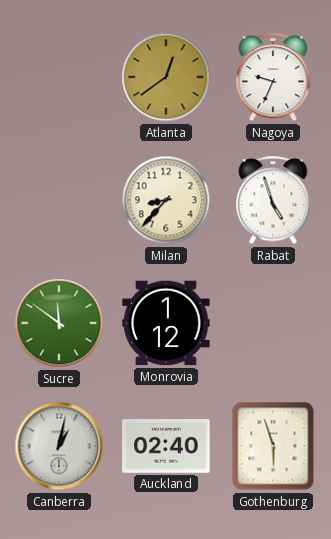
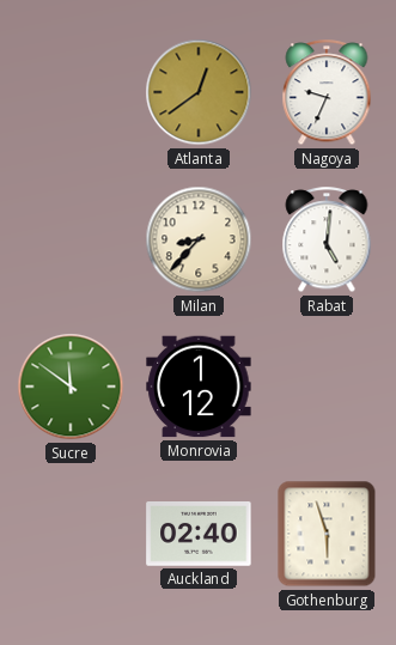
Rabat: 4:57 -> 5:01
Canberra: 1:02 -> none
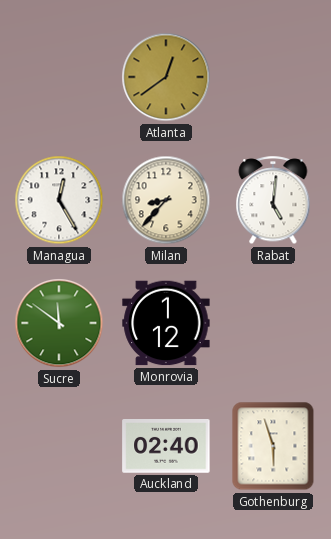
Nagoya: 9:34 -> none
Managua: none -> 12:25
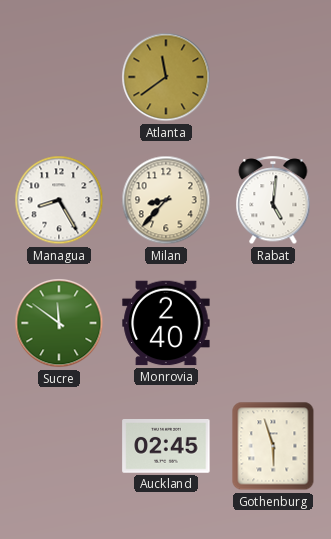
Atlanta: 12:39 -> 11:39
Managua: 12:25 -> 8:25
Monrovia: 1:12 -> 2:40
Auckland: 02:40 -> 02:45
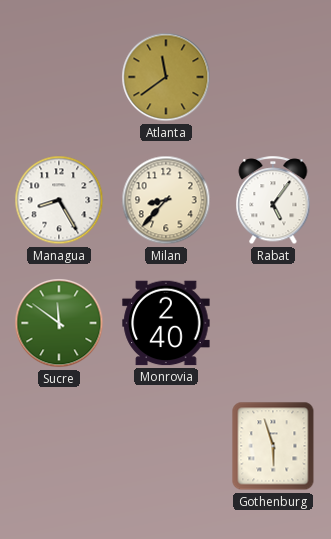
Rabat: 5:01 -> 5:06
Auckland: 02:45 -> none
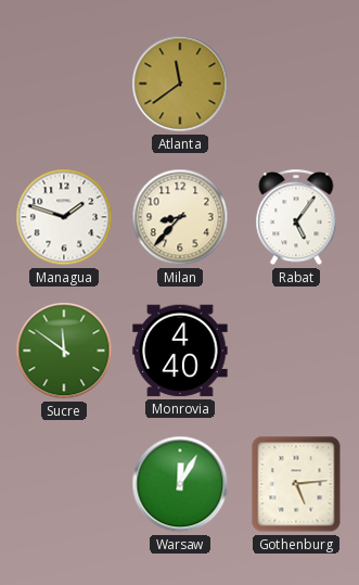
Managua: 8:25 -> 1:48
Monrovia: 2:40 -> 4:40
Warsaw: none -> 12:05
Gothenburg: 5:57 -> 5:14
